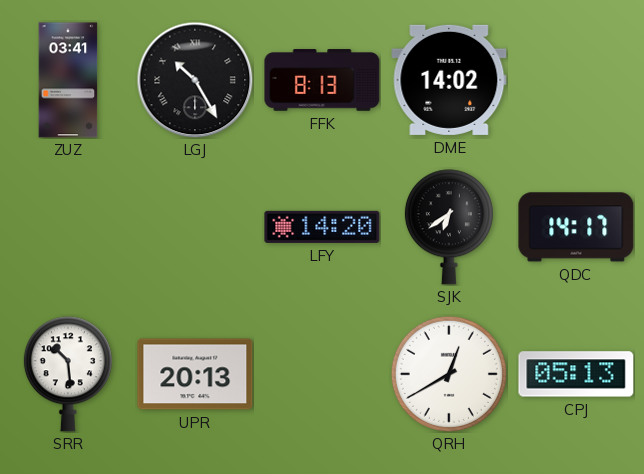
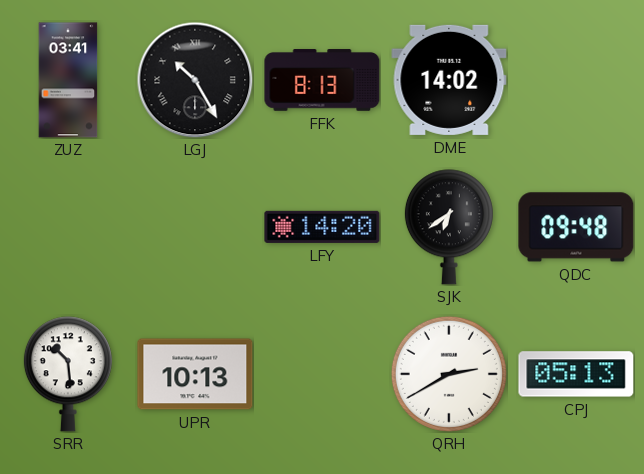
QDC: 14:17 -> 09:48
UPR: 20:13 -> 10:13
QRH: 12:40 -> 2:40
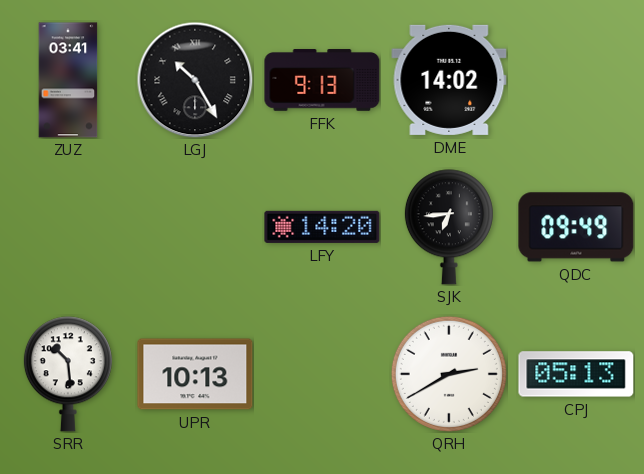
FFK: 8:13 -> 9:13
SJK: 6:39 -> 6:44
QDC: 09:48 -> 09:49
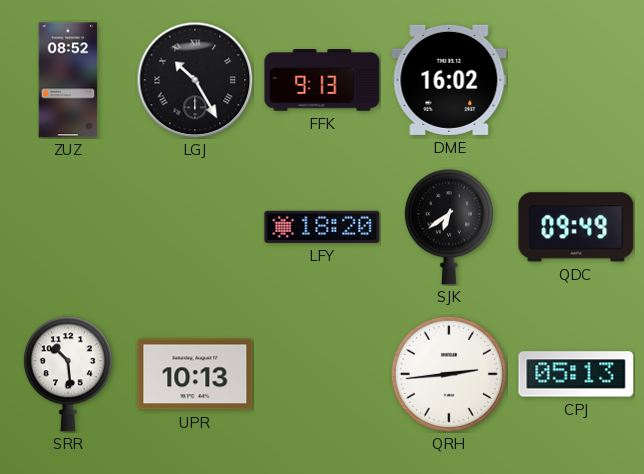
ZUZ: 03:41 -> 08:52
DME: 14:02 -> 16:02
LFY: 14:20 -> 18:20
SJK: 6:44 -> 6:39
QRH: 2:40 -> 2:44
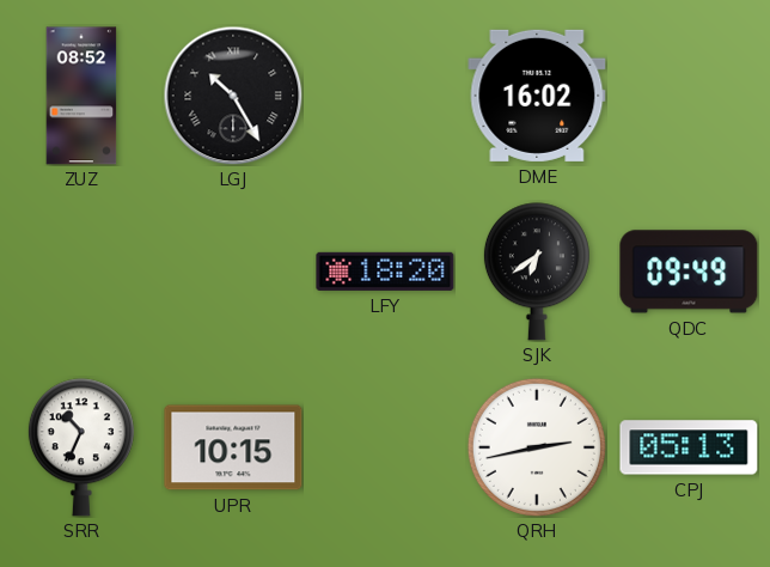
FFK: 9:13 -> none
SRR: 10:29 -> 10:34
UPR: 10:13 -> 10:15
QRH: 2:44 -> 2:43
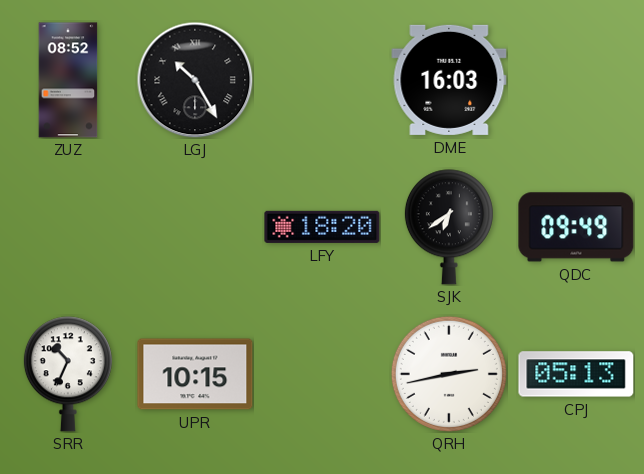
DME: 16:02 -> 16:03
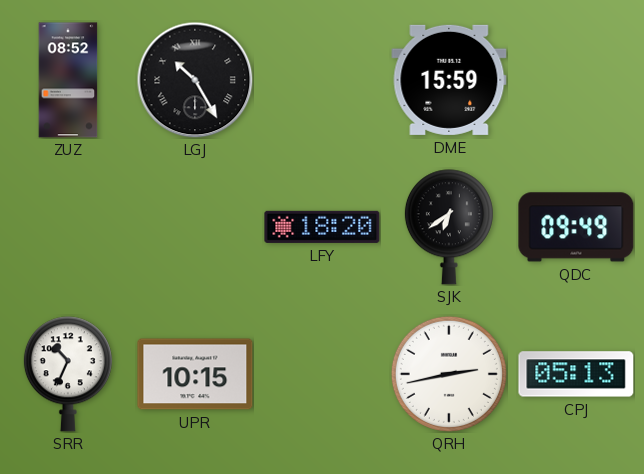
DME: 16:03 -> 15:59
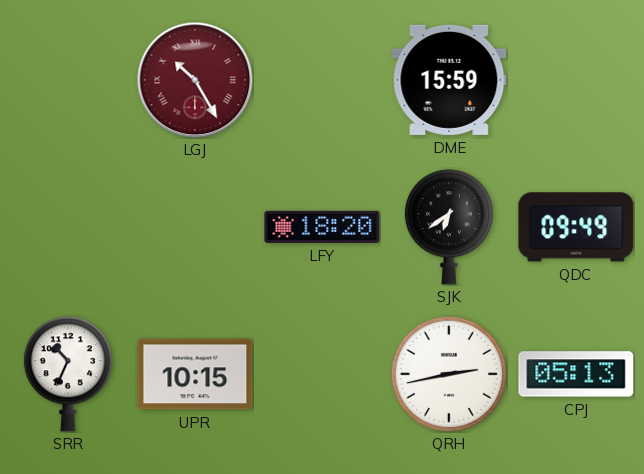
ZUZ: 08:52 -> none
LGJ dial: black -> burgundy
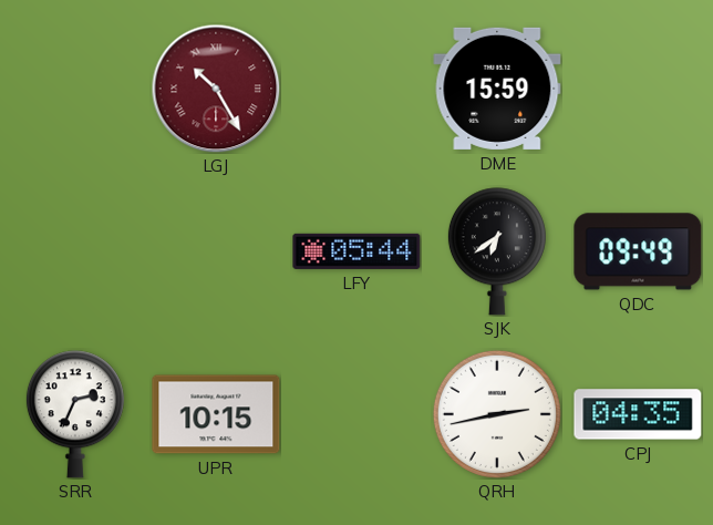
LFY: 18:20 -> 05:44
SRR: 10:34 -> 2:34
CPJ: 05:13 -> 04:35
